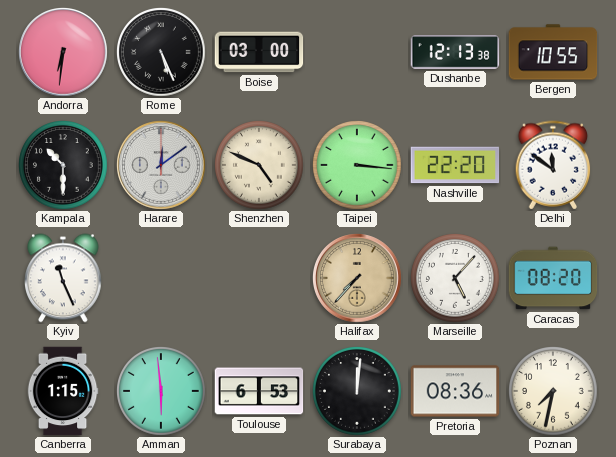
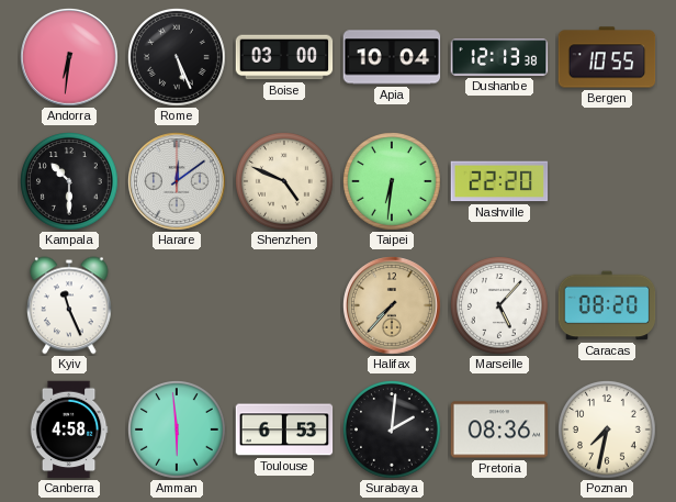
Apia: none -> 10:04
Taipei: 3:16 -> 6:31
Delhi: 11:51 -> none
Canberra: 1:15 -> 4:58
Surabaya: 12:01 -> 2:01
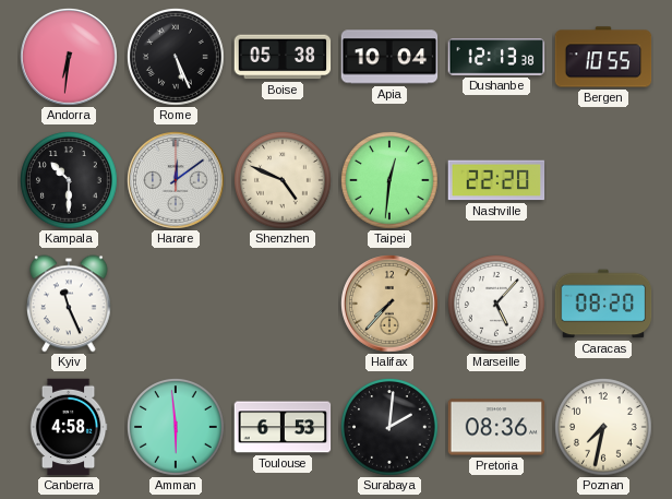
Boise: 03:00 -> 05:38
Taipei: 6:31 -> 12:31
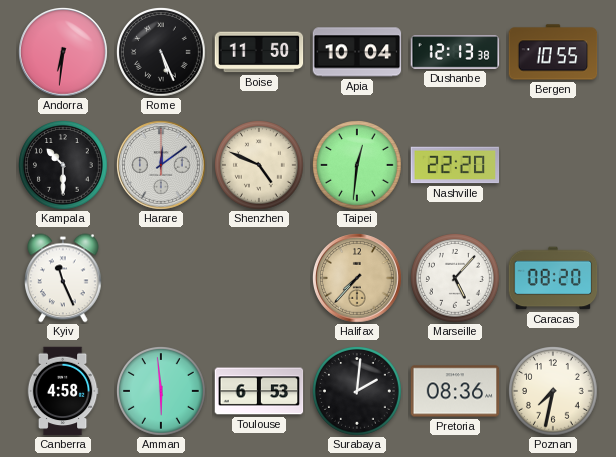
Boise: 05:38 -> 11:50
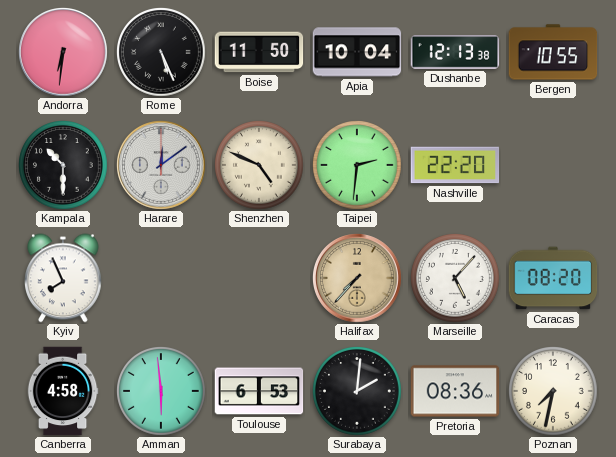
Taipei: 12:31 -> 2:31
Kyiv: 11:26 -> 7:56
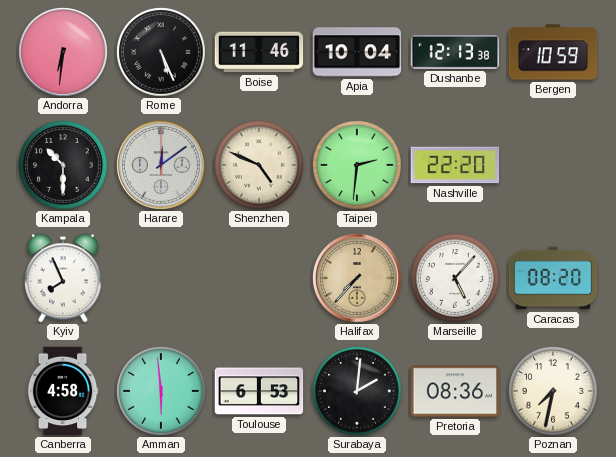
Boise: 11:50 -> 11:46
Bergen: 10:55 -> 10:59
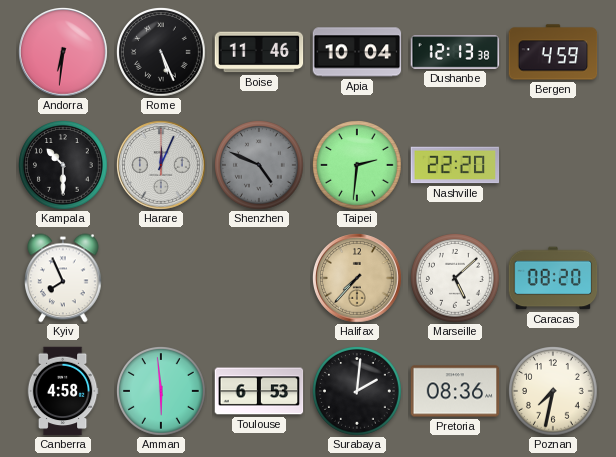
Bergen: 10:59 -> 4:59
Harare: 12:09 -> 12:04
Shenzhen dial: cream -> grey
Marseille: 5:07 -> 5:08
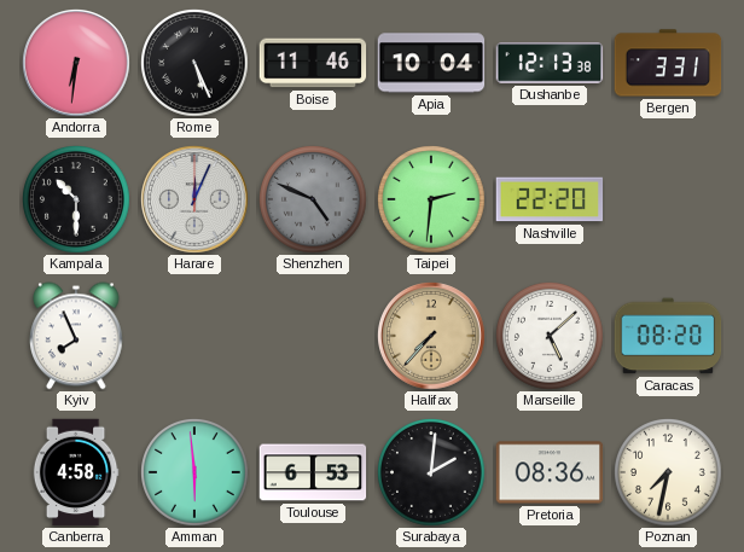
Bergen: 4:59 -> 3:31
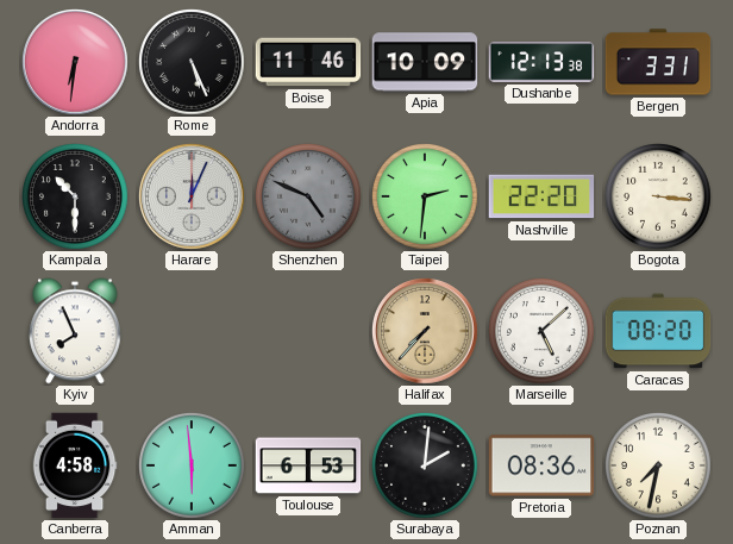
Apia: 10:04 -> 10:09
Bogota: none -> 3:16
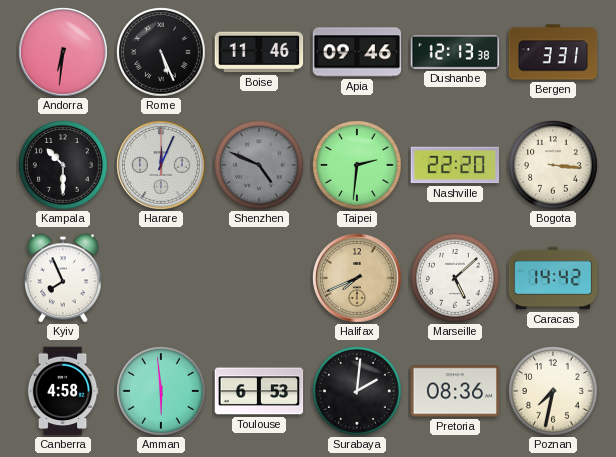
Apia: 10:09 -> 09:46
Halifax: 7:37 -> 7:41
Caracas: 08:20 -> 14:42
